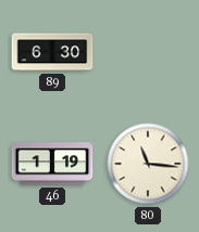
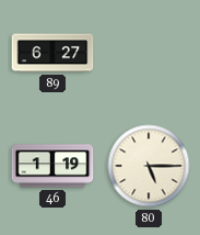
89: 6:30 -> 6:27
80: 11:16 -> 5:15
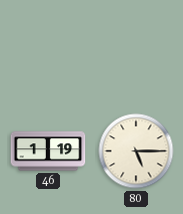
89: 6:27 -> none
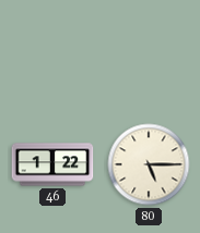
46: 1:19 -> 1:22
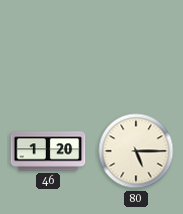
46: 1:22 -> 1:20
